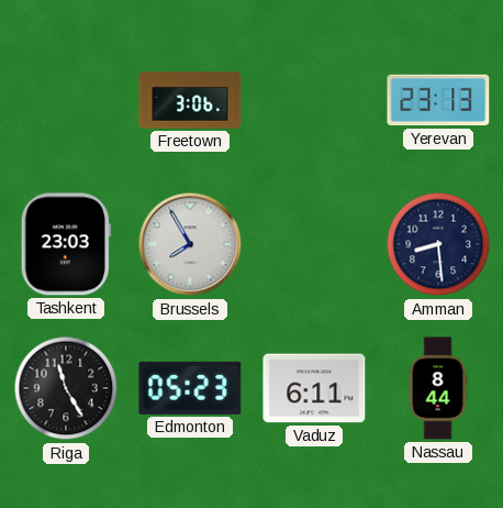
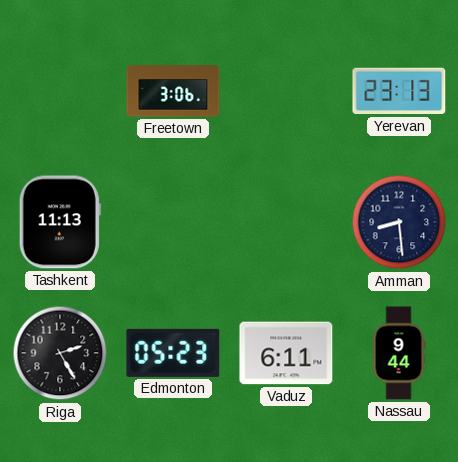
Tashkent: 23:03 -> 11:13
Brussels: 7:55 -> none
Riga: 11:25 -> 2:25
Nassau: 8:44 -> 9:44
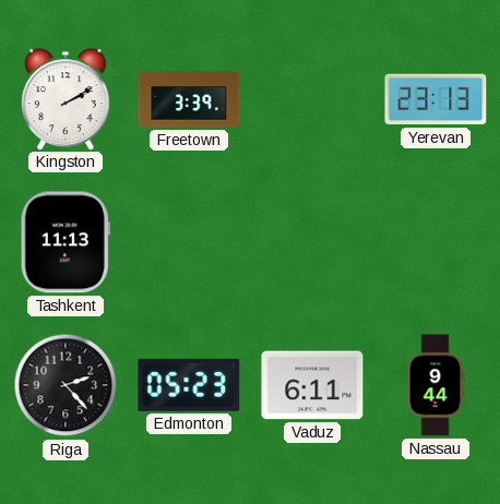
Kingston: none -> 2:10
Freetown: 3:06 -> 3:39
Amman: 8:29 -> none
Riga: 2:25 -> 2:23
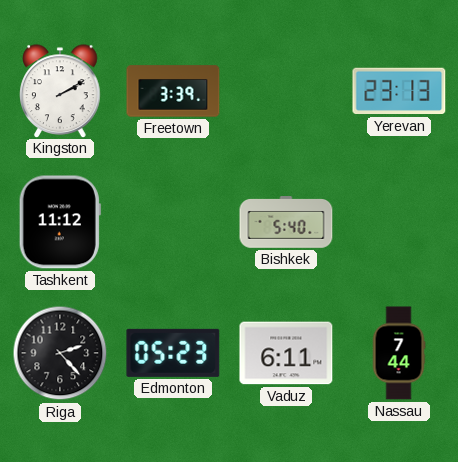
Tashkent: 11:13 -> 11:12
Bishkek: none -> 5:40
Nassau: 9:44 -> 7:44
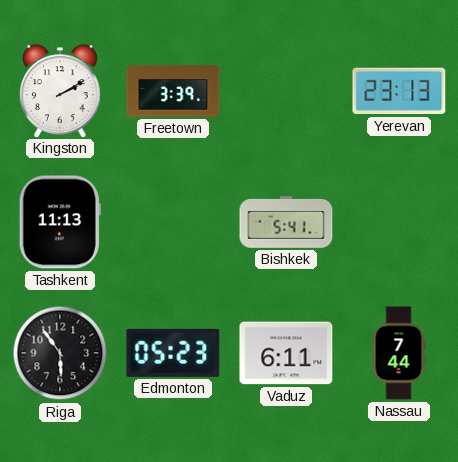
Tashkent: 11:12 -> 11:13
Bishkek: 5:40 -> 5:41
Riga: 2:23 -> 5:54
